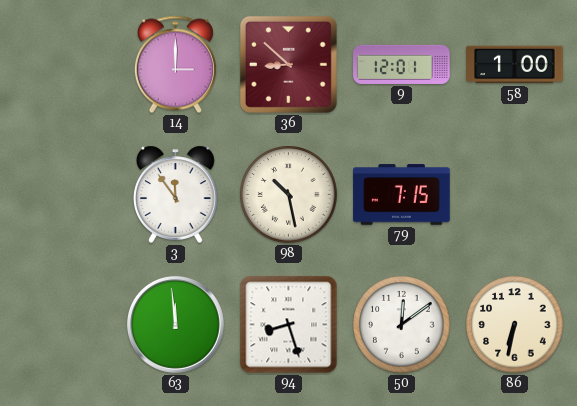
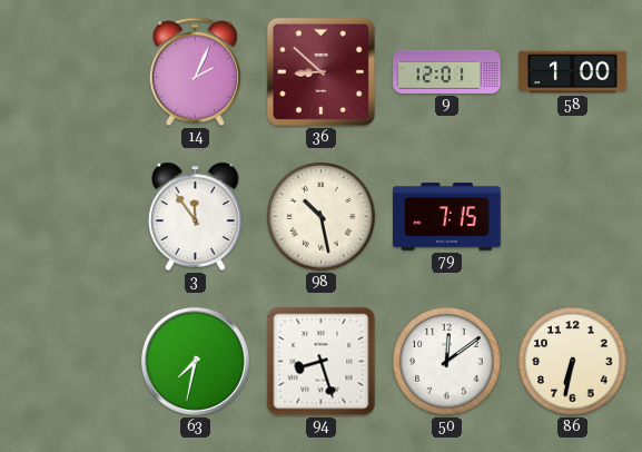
14: 3:00 -> 2:04
63: 11:59 -> 7:32
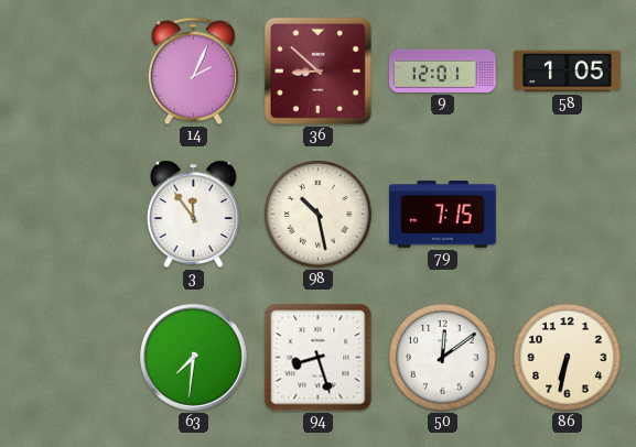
58: 1:00 -> 1:05
63: 7:32 -> 7:31
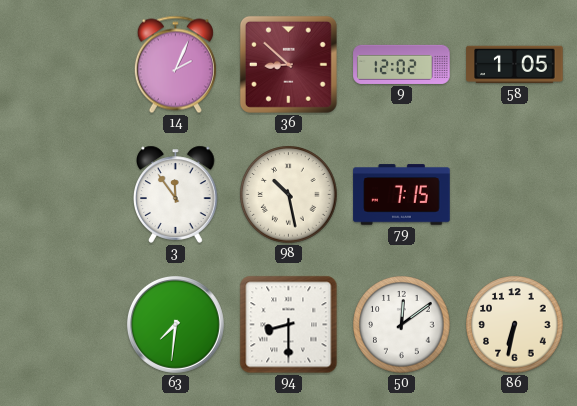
9: 12:01 -> 12:02
94: 8:27 -> 8:30
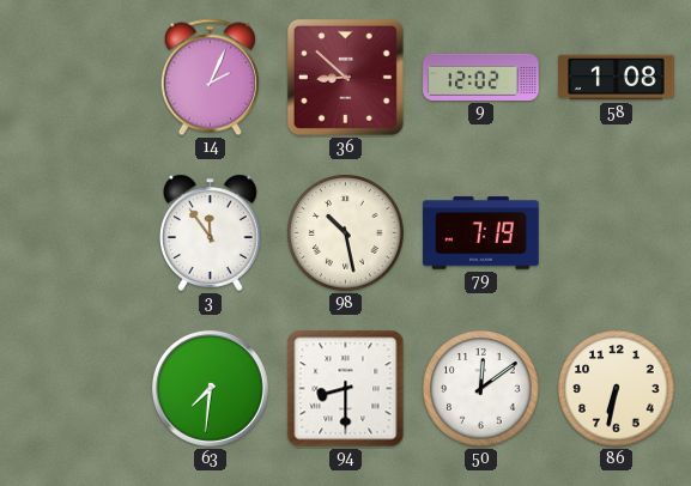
58: 1:05 -> 1:08
79: 7:15 -> 7:19
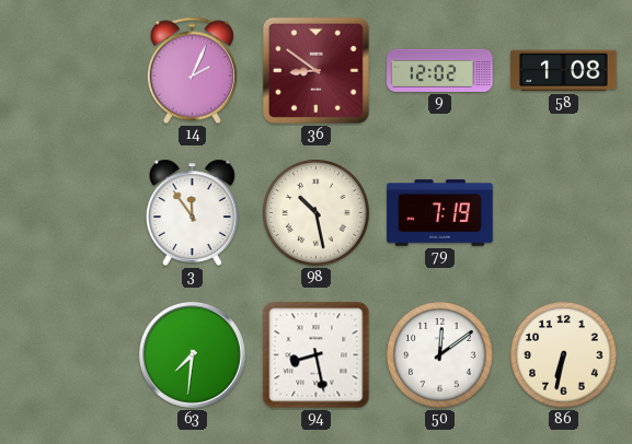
36: 8:52 -> 8:51
94: 8:30 -> 8:28
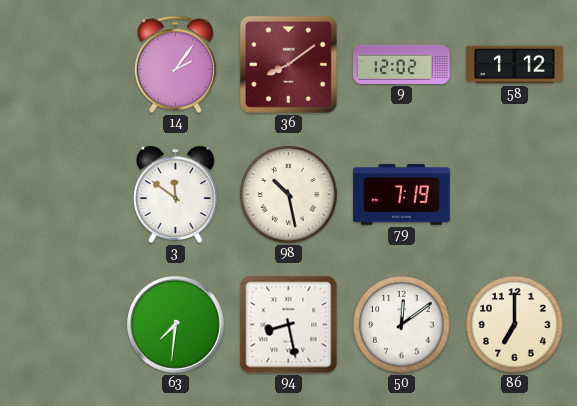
14: 2:04 -> 2:06
36: 8:51 -> 8:09
58: 1:08 -> 1:12
3: 11:54 -> 11:51
86: 6:32 -> 7:00
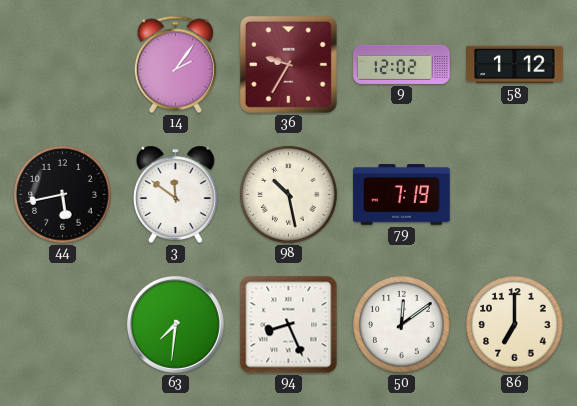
36: 8:09 -> 9:35
44: none -> 5:43
94: 8:28 -> 8:26
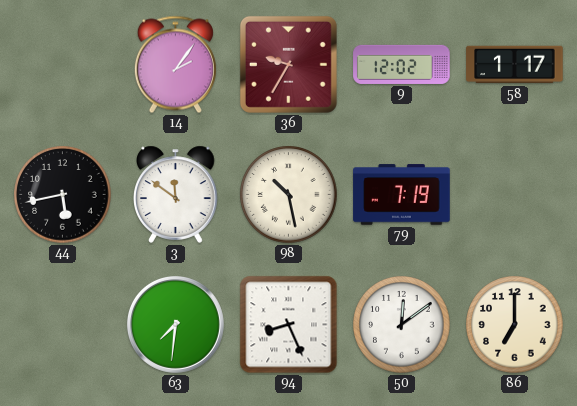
58: 1:12 -> 1:17
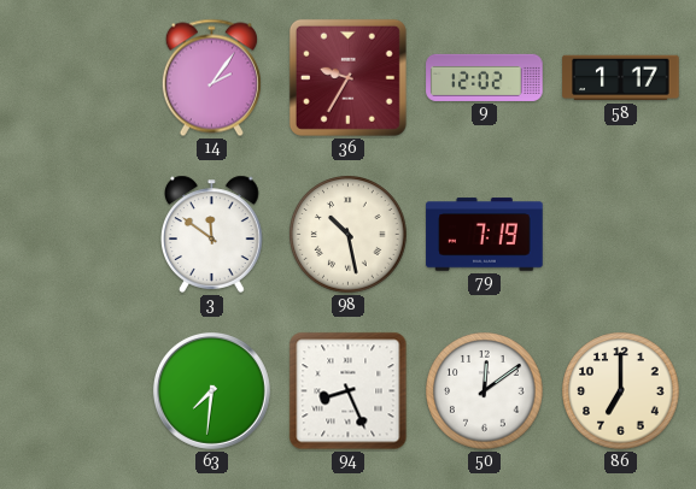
44: 5:43 -> none
